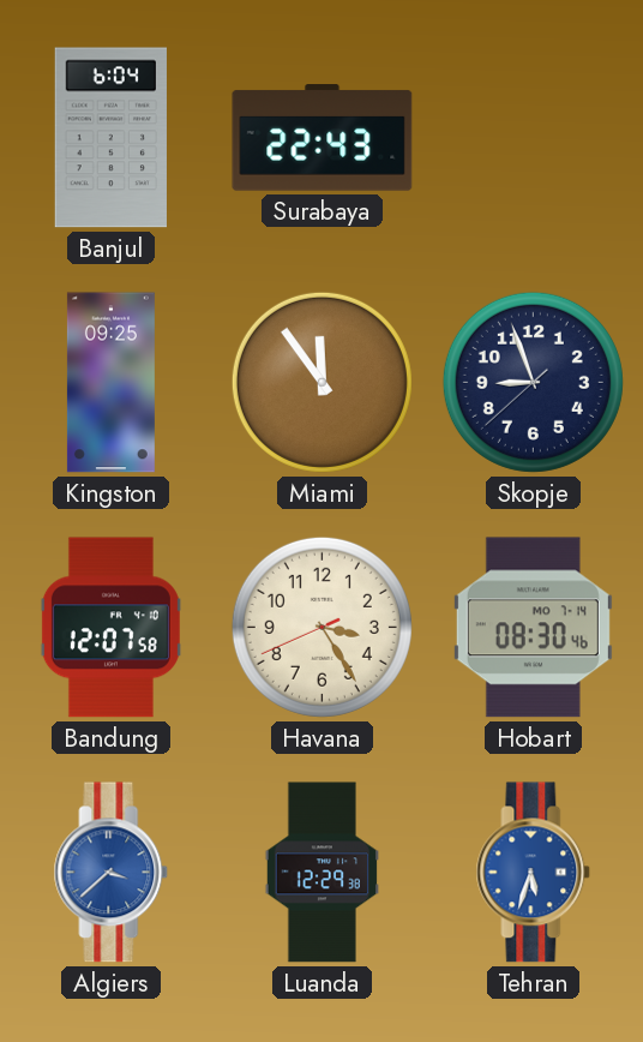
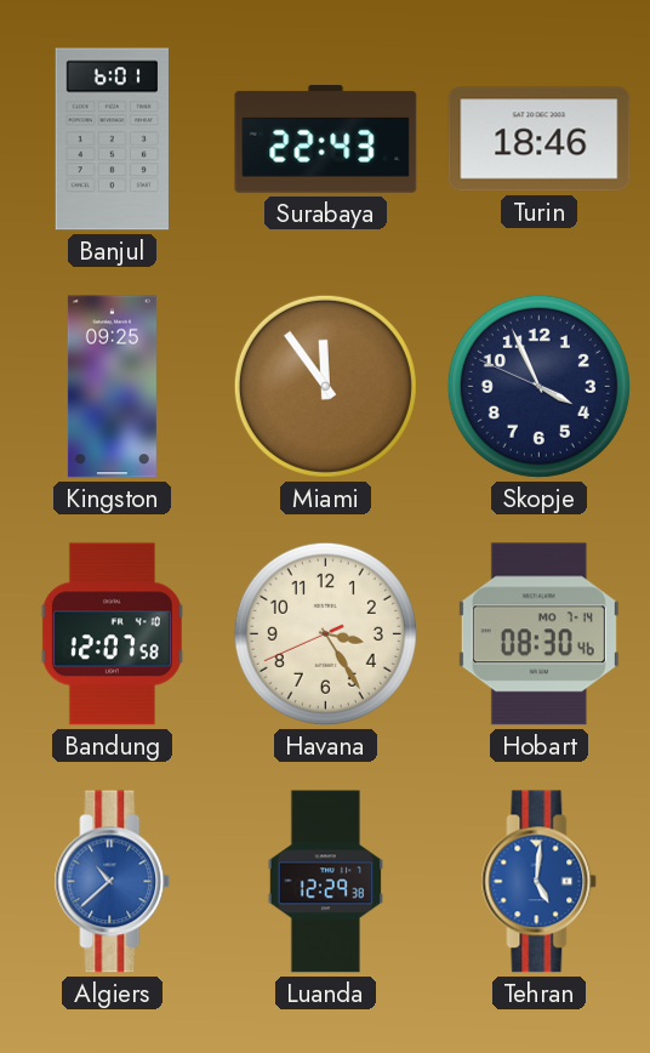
Banjul: 6:04 -> 6:01
Turin: none -> 18:46
Skopje: 8:56 -> 3:55
Algiers: 3:38 -> 10:38
Tehran: 5:33 -> 5:01
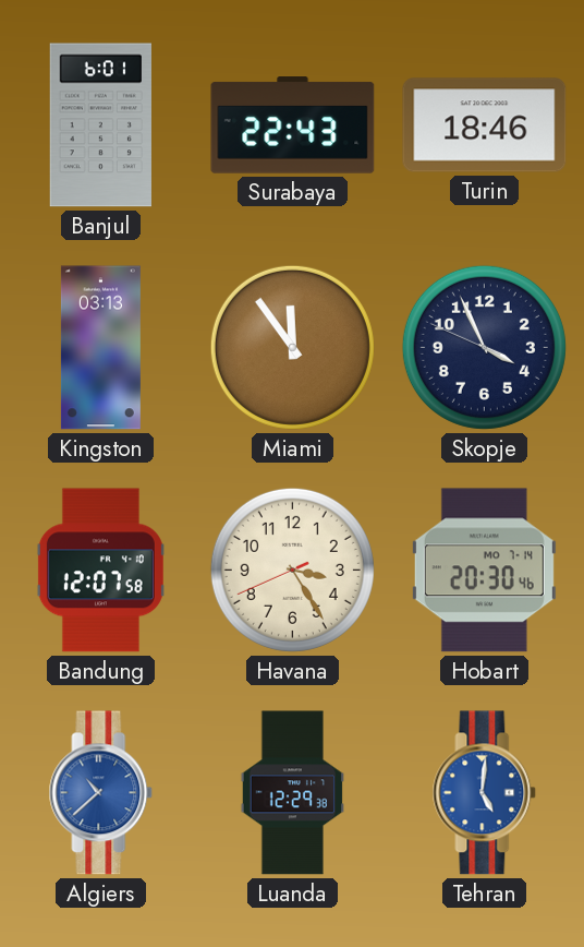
Kingston: 09:25 -> 03:13
Hobart: 08:30 -> 20:30
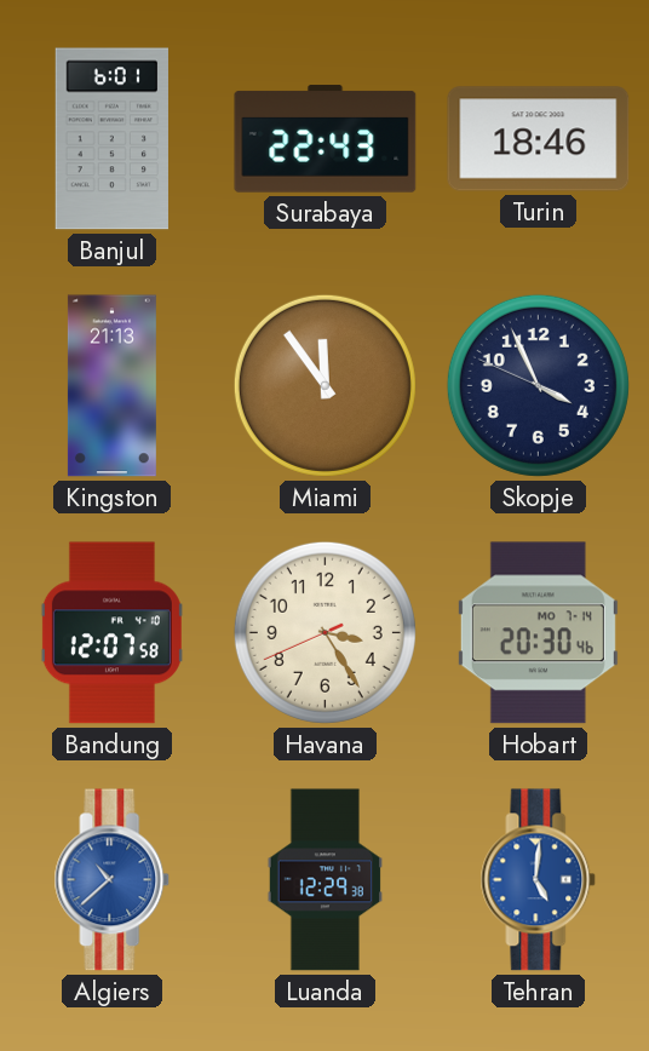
Kingston: 03:13 -> 21:13
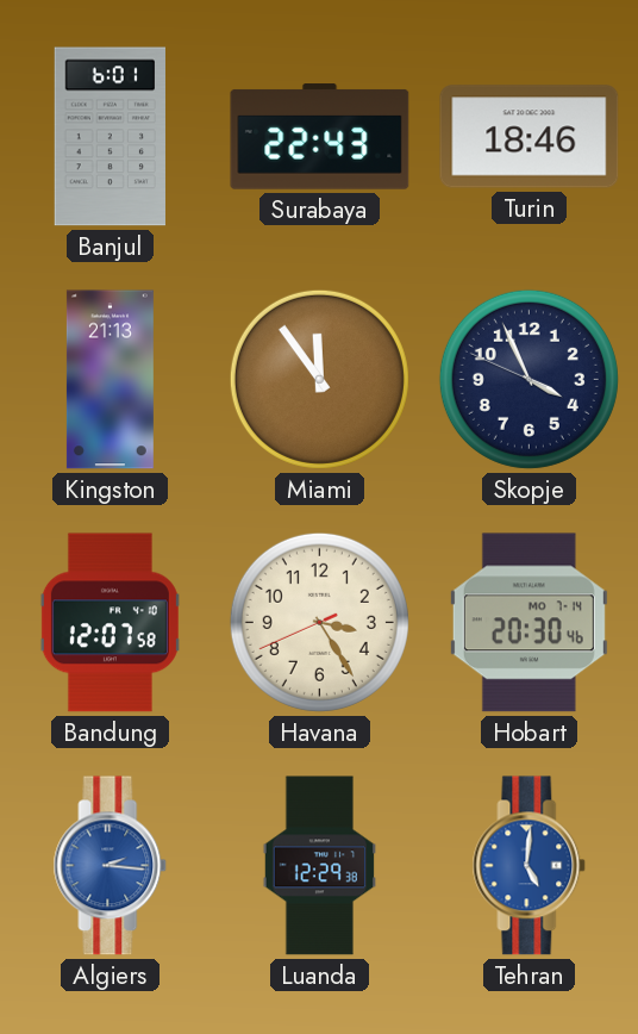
Algiers: 10:38 -> 2:16
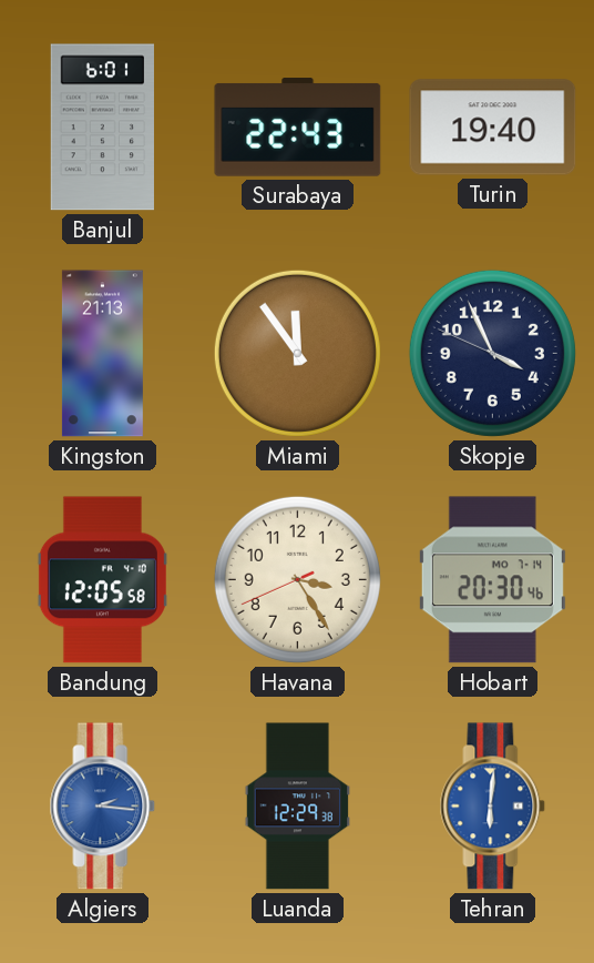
Turin: 18:46 -> 19:40
Bandung: 12:07 -> 12:05
Tehran: 5:01 -> 6:01
